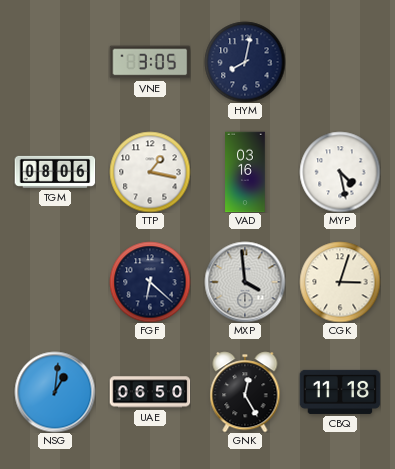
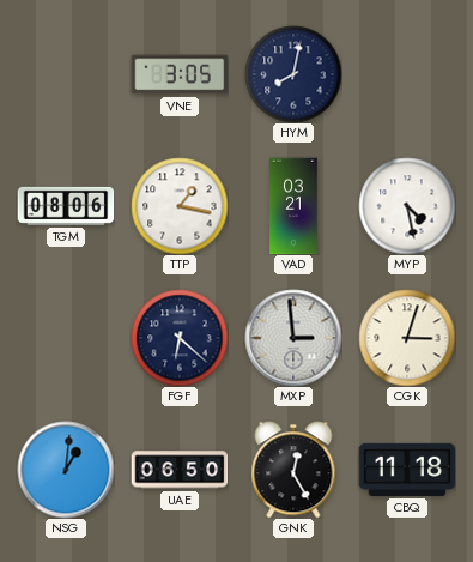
VAD: 03:16 -> 03:21
MXP: 3:59 -> 2:59
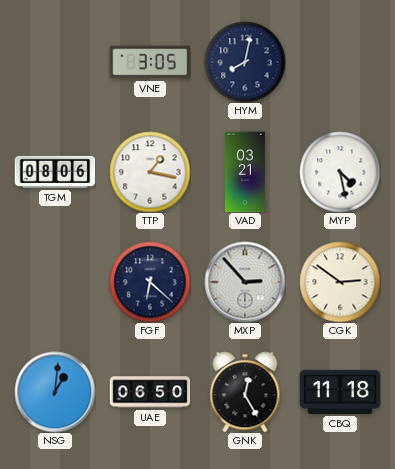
MXP: 2:59 -> 2:53
CGK: 3:03 -> 2:51
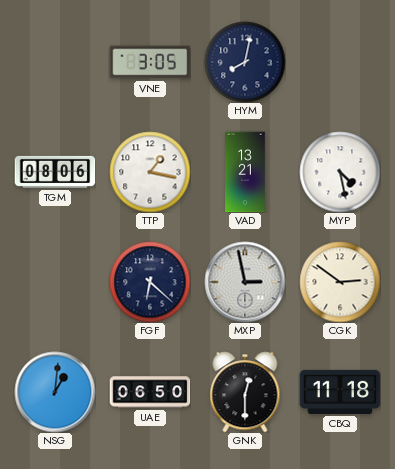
VAD: 03:21 -> 13:21
MXP: 2:53 -> 2:58
GNK: 12:25 -> 12:30
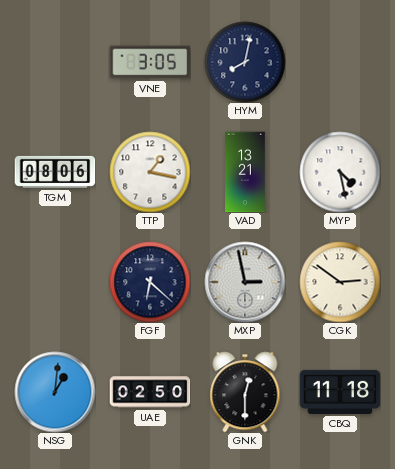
UAE: 06:50 -> 02:50
